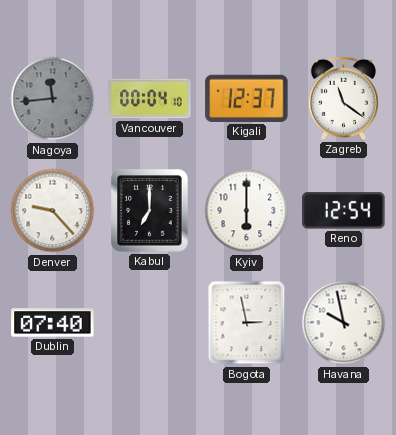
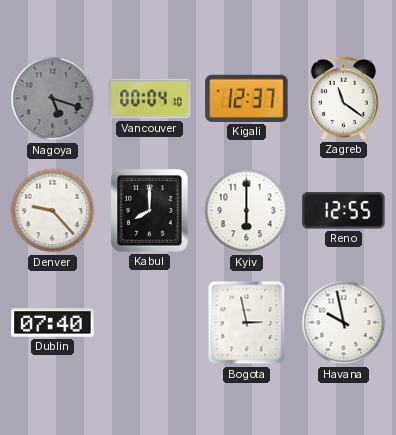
Nagoya: 11:44 -> 5:18
Kabul: 7:00 -> 8:00
Reno: 12:54 -> 12:55
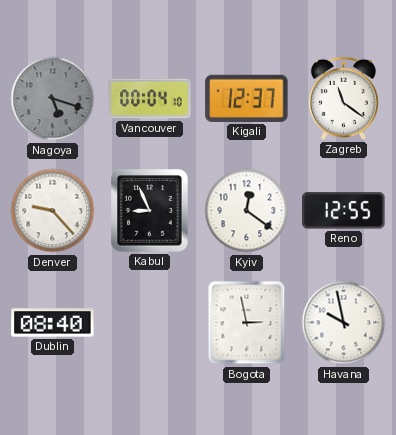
Kabul: 8:00 -> 8:56
Kyiv: 6:00 -> 12:21
Dublin: 07:40 -> 08:40
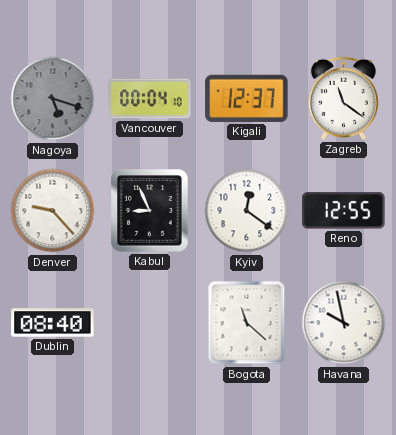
Bogota: 2:58 -> 11:22
